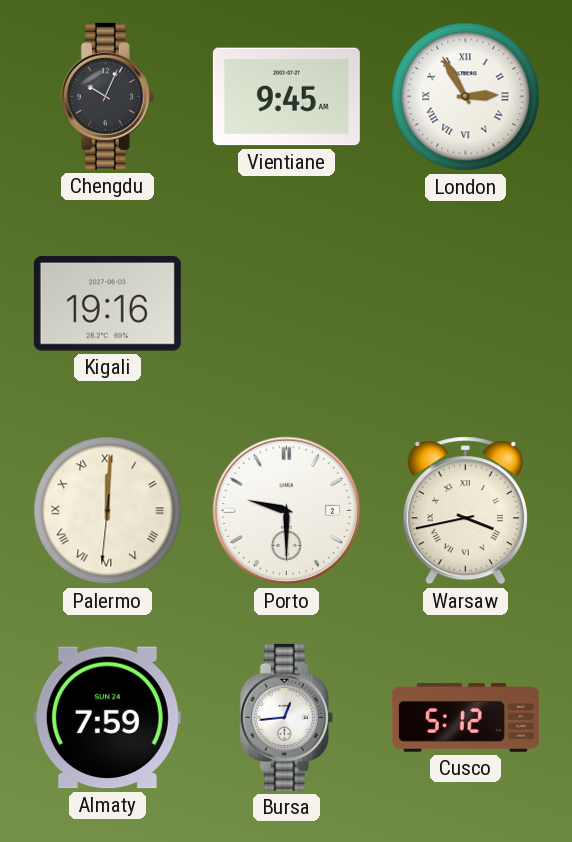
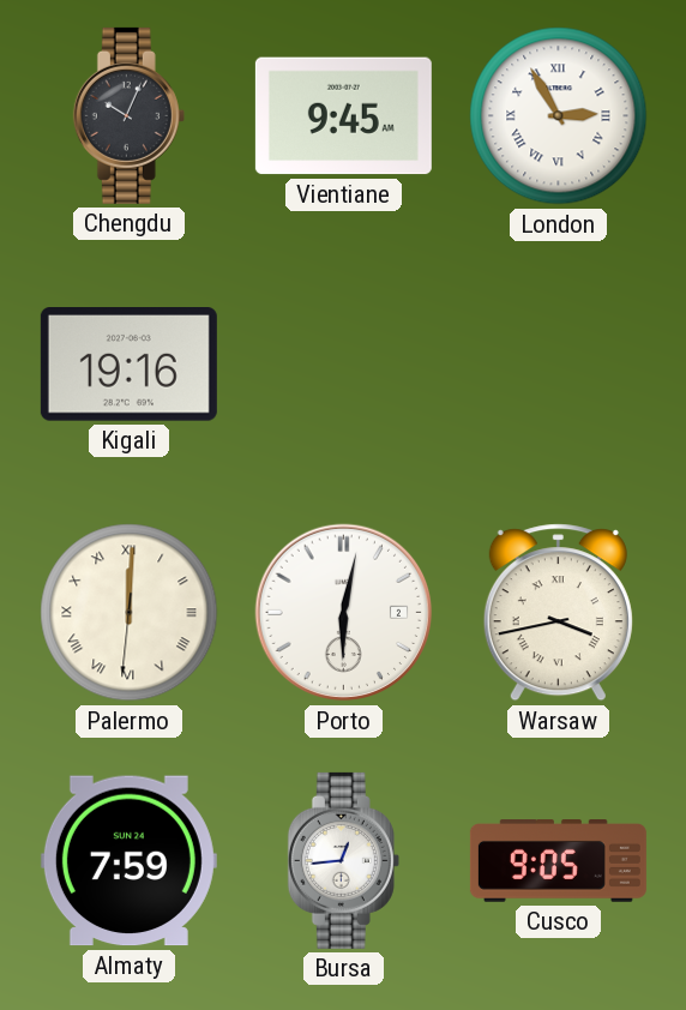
Porto: 9:30 -> 6:02
Cusco: 5:12 -> 9:05
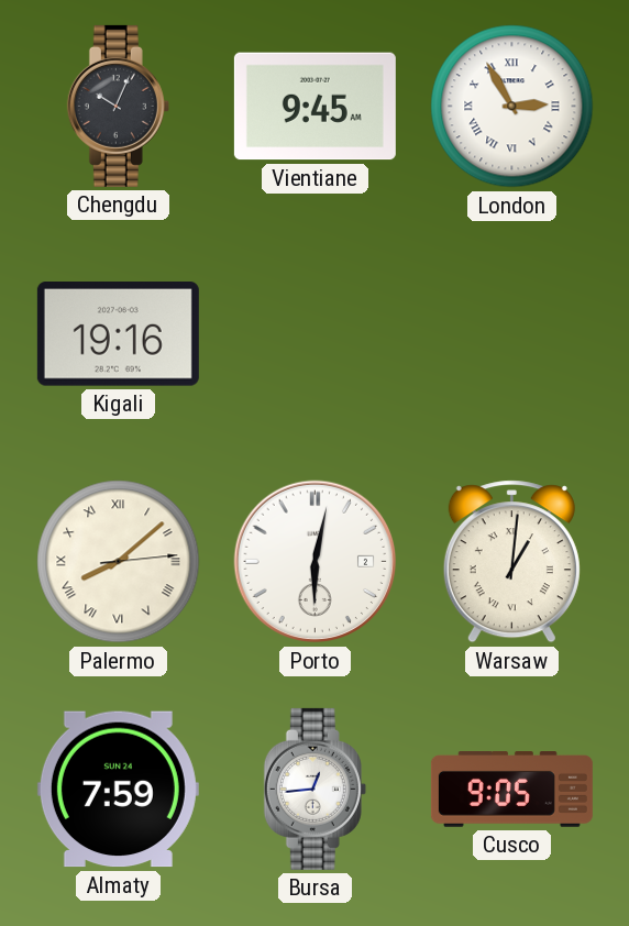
Palermo: 12:00 -> 8:08
Warsaw: 3:43 -> 1:01
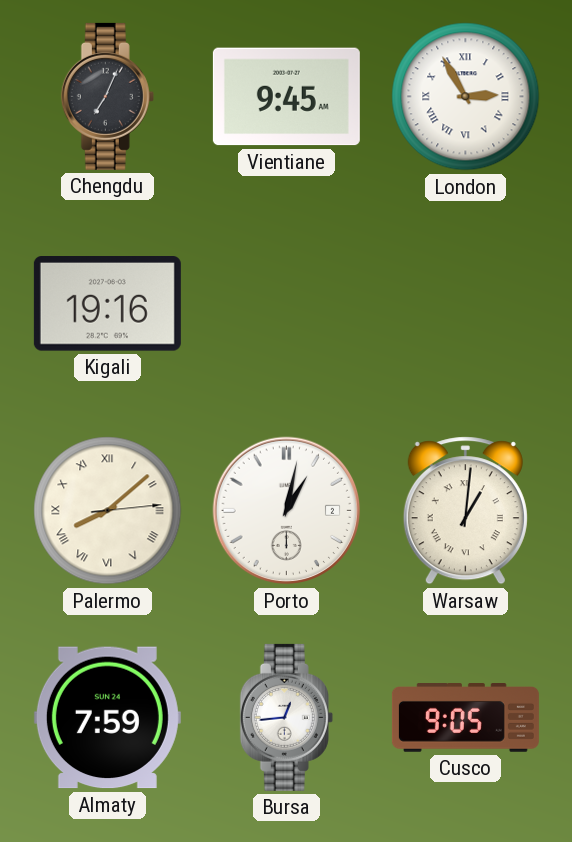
Chengdu: 10:04 -> 7:04
Porto: 6:02 -> 1:02
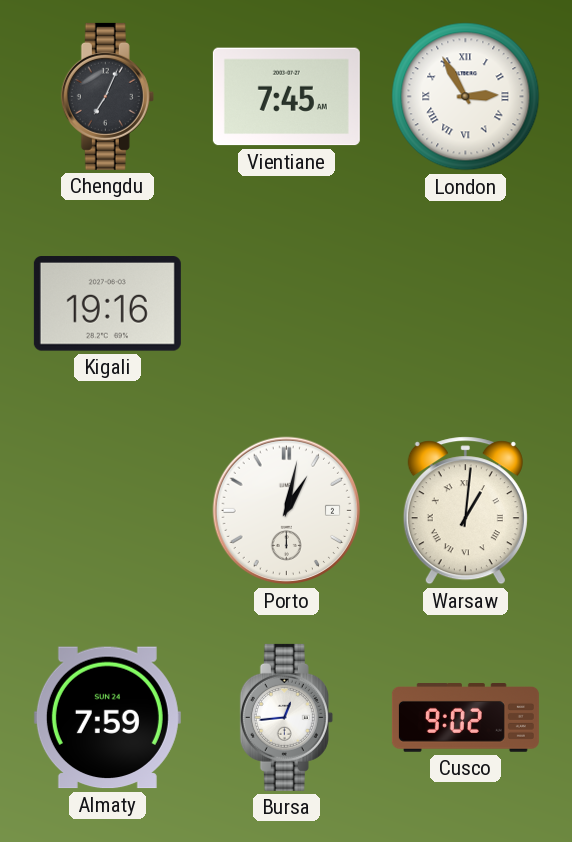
Vientiane: 9:45 -> 7:45
Palermo: 8:08 -> none
Cusco: 9:05 -> 9:02
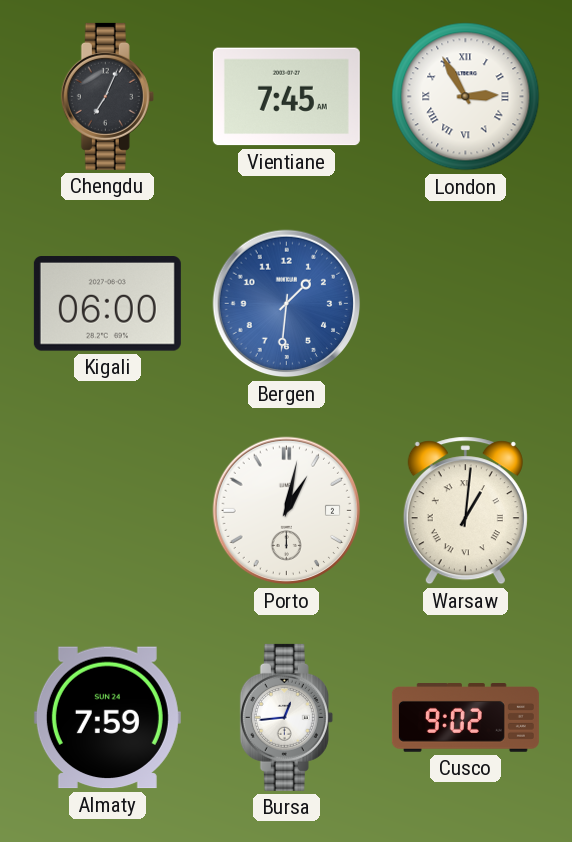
Kigali: 19:16 -> 06:00
Bergen: none -> 1:31
